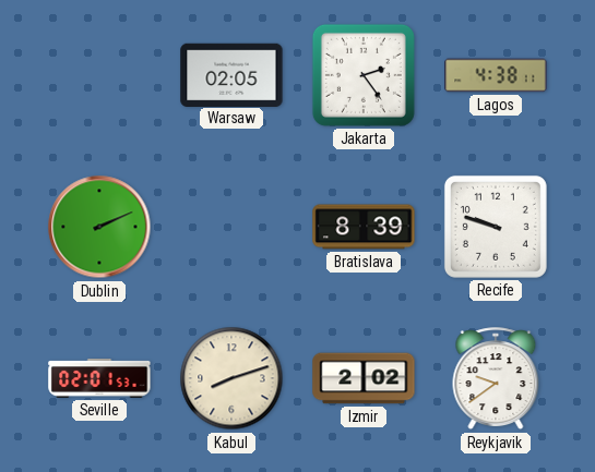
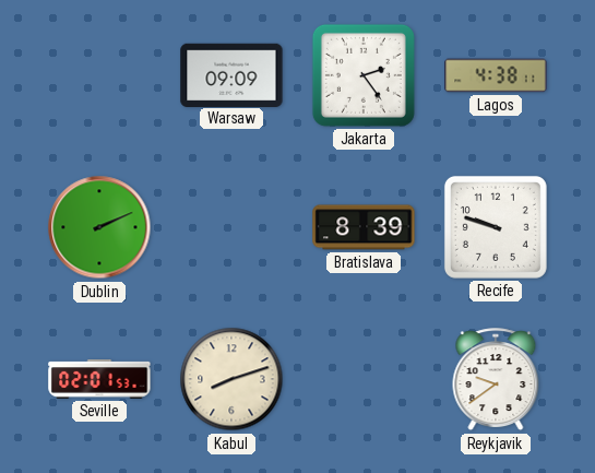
Warsaw: 02:05 -> 09:09
Izmir: 2:02 -> none
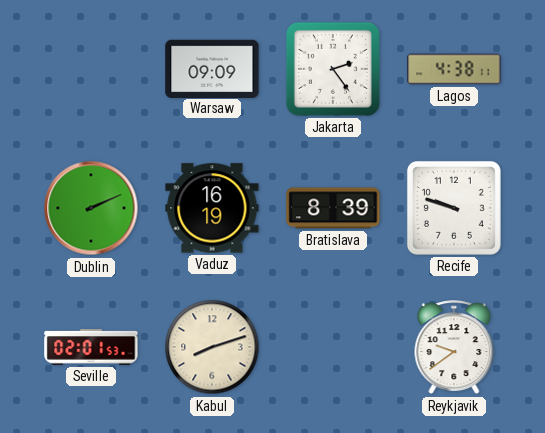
Vaduz: none -> 16:19
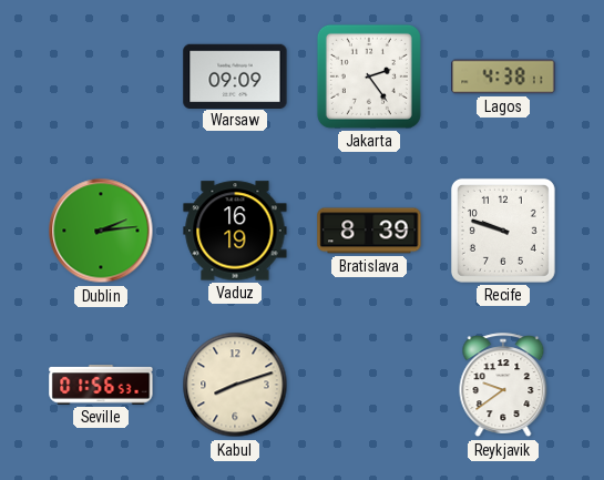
Dublin: 2:11 -> 2:14
Seville: 02:01 -> 01:56
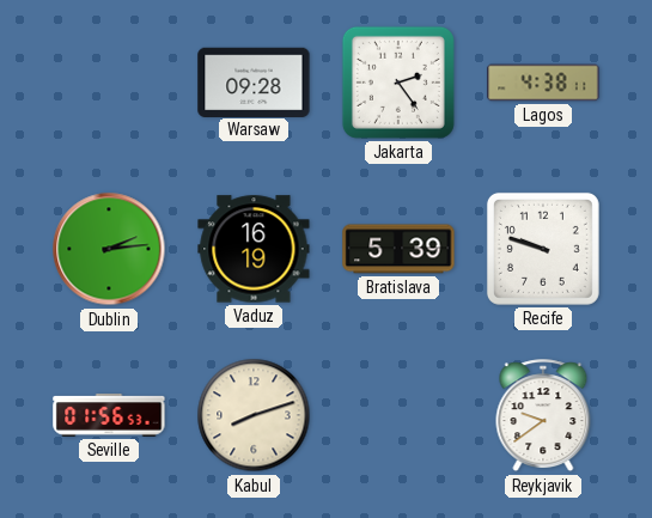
Warsaw: 09:09 -> 09:28
Bratislava: 8:39 -> 5:39
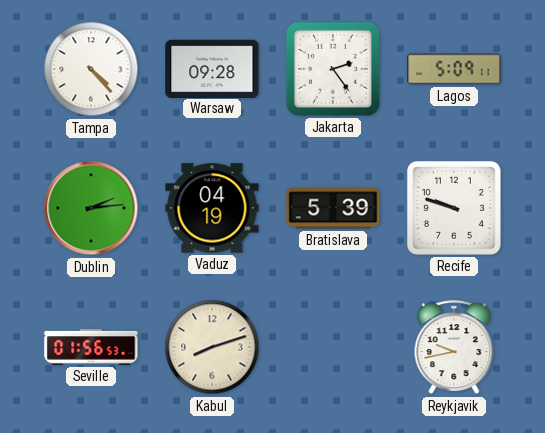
Tampa: none -> 4:23
Lagos: 4:38 -> 5:09
Vaduz: 16:19 -> 04:19
Reykjavik: 9:39 -> 9:43
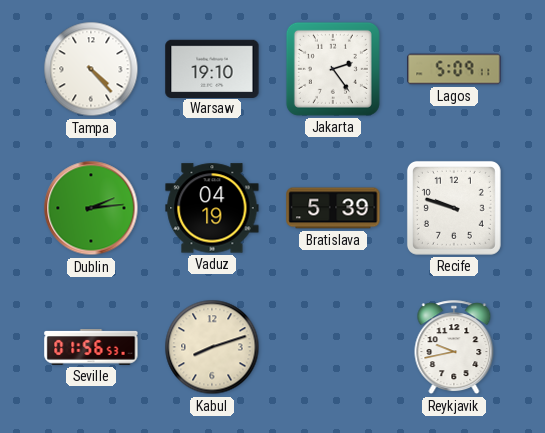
Warsaw: 09:28 -> 19:10
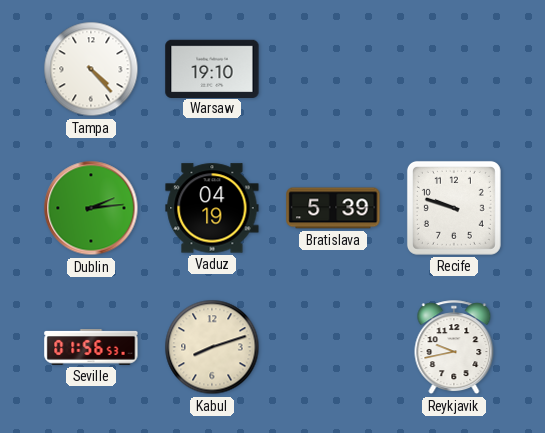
Jakarta: 2:24 -> none
Lagos: 5:09 -> none
